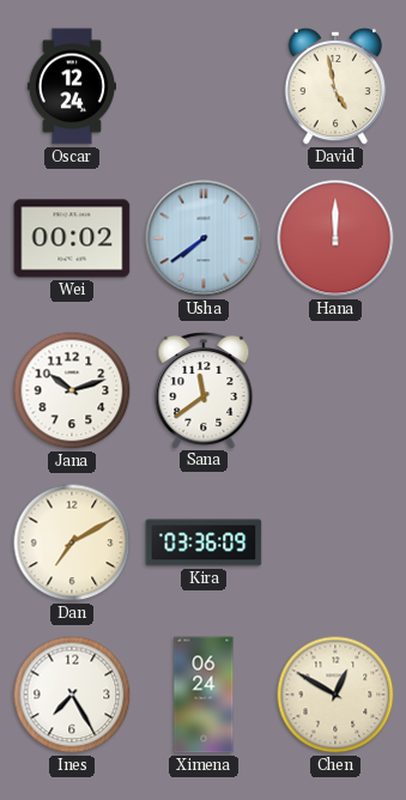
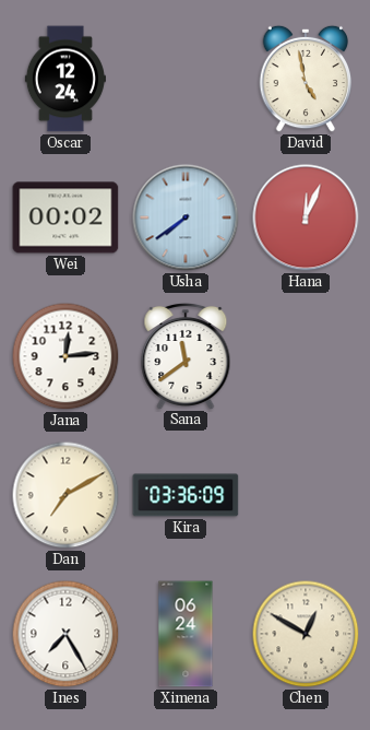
Hana: 12:00 -> 12:04
Jana: 10:12 -> 12:14
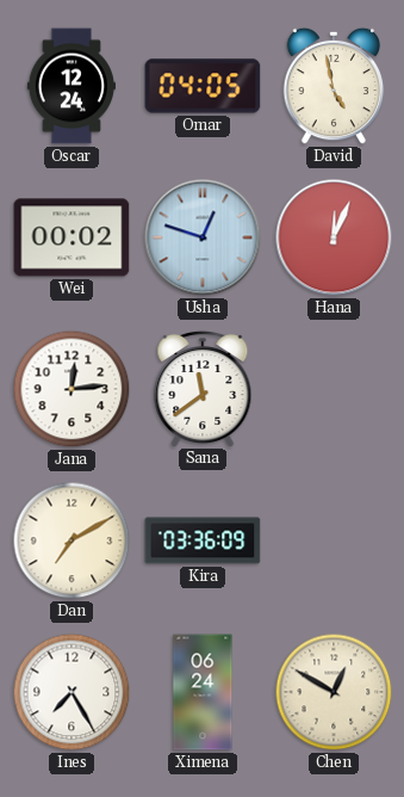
Omar: none -> 04:05
Usha: 7:39 -> 12:48
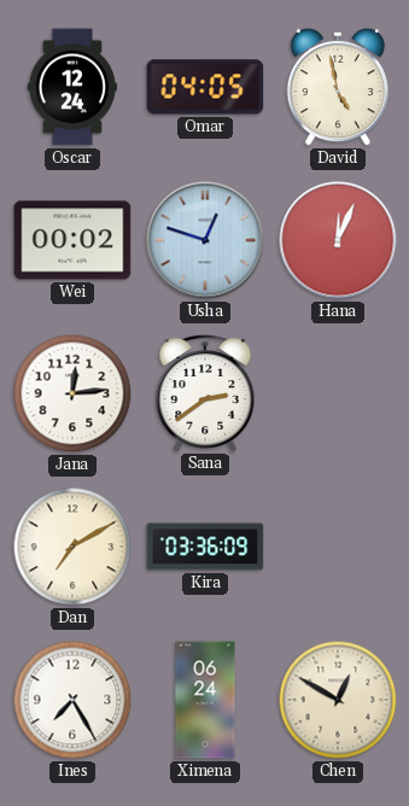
Sana: 11:39 -> 2:39
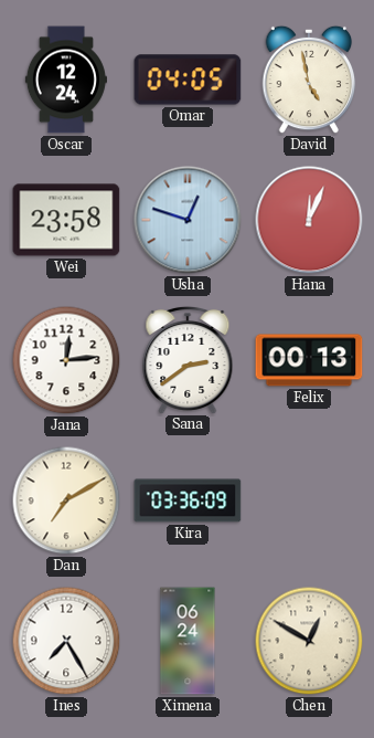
Wei: 00:02 -> 23:58
Felix: none -> 00:13
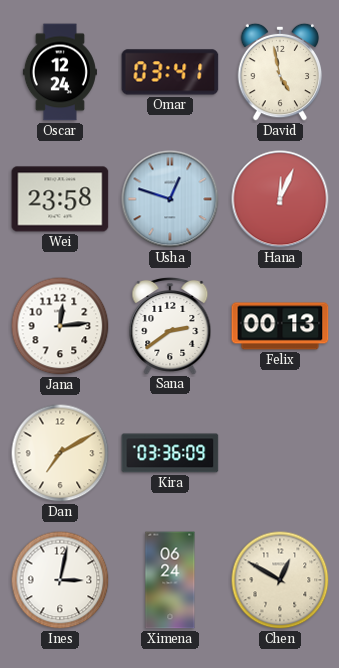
Omar: 04:05 -> 03:41
Ines: 7:25 -> 3:02
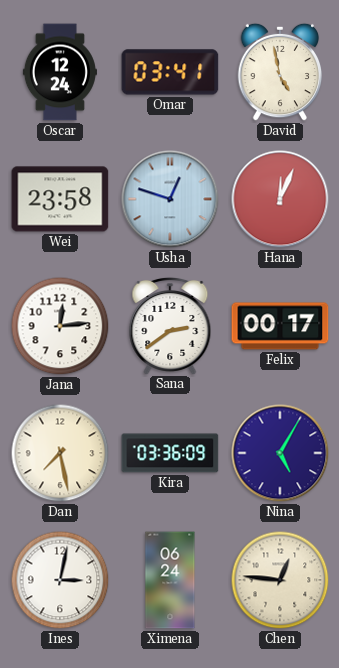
Felix: 00:13 -> 00:17
Dan: 7:10 -> 7:28
Nina: none -> 5:05
Chen: 12:50 -> 12:46
